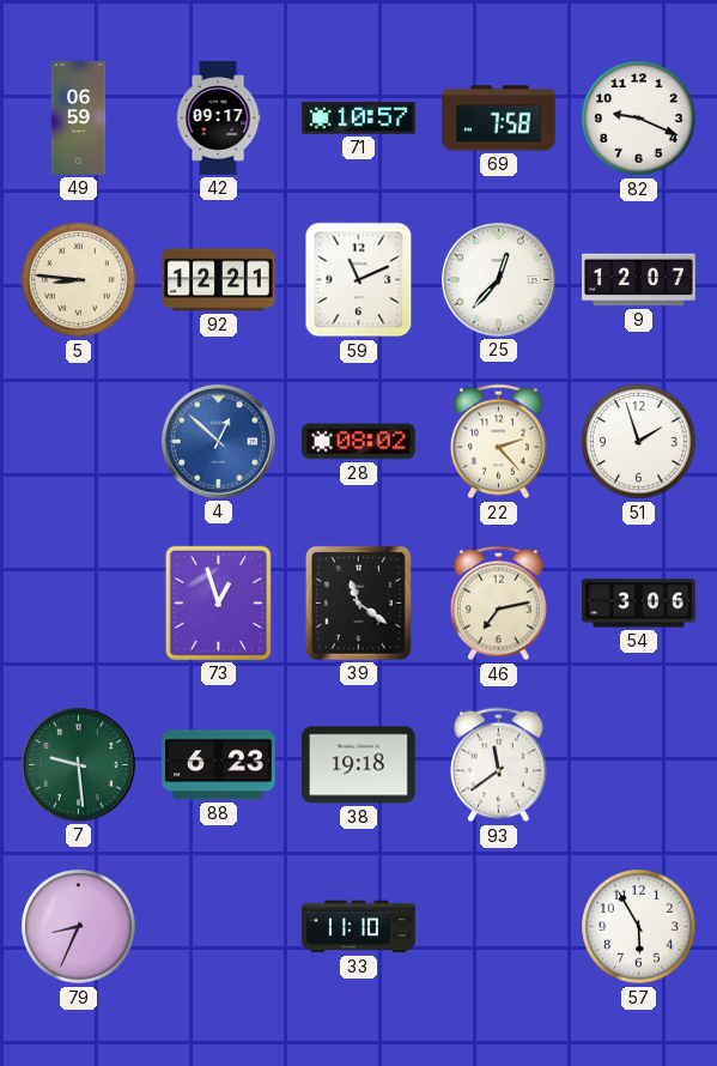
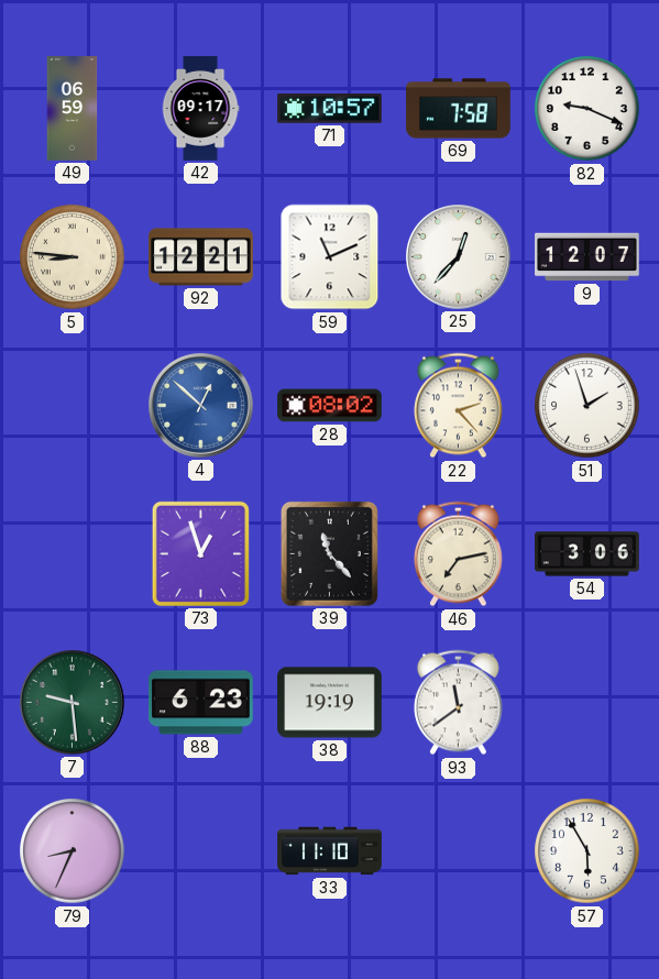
39: 11:21 -> 11:23
38: 19:18 -> 19:19
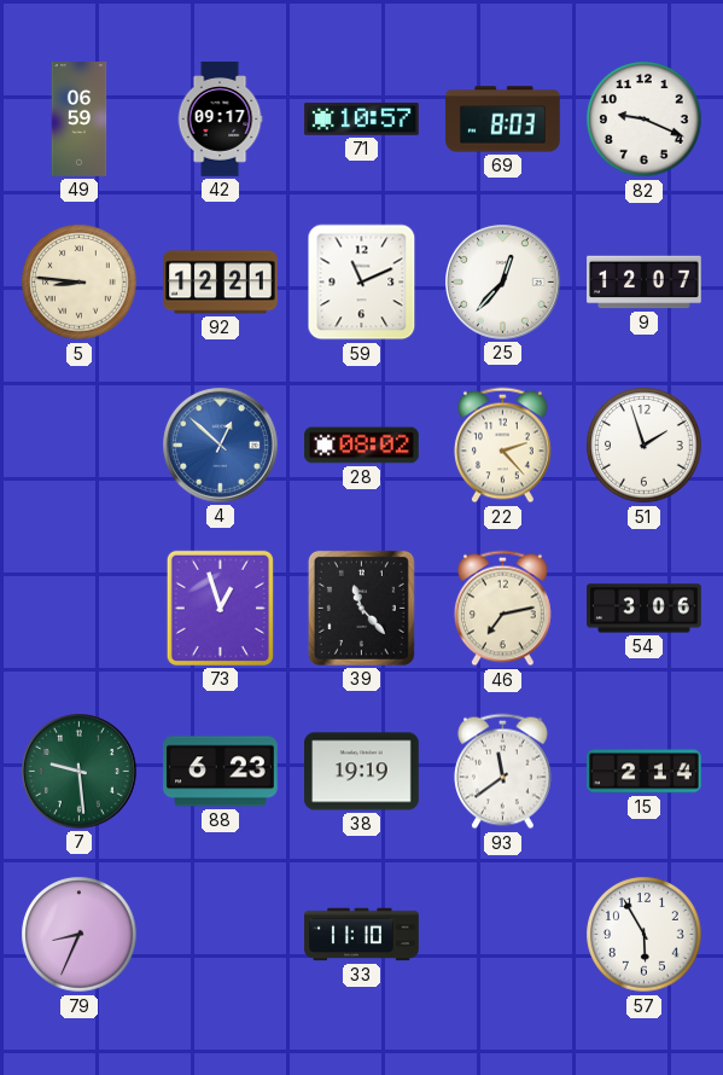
69: 7:58 -> 8:03
15: none -> 2:14
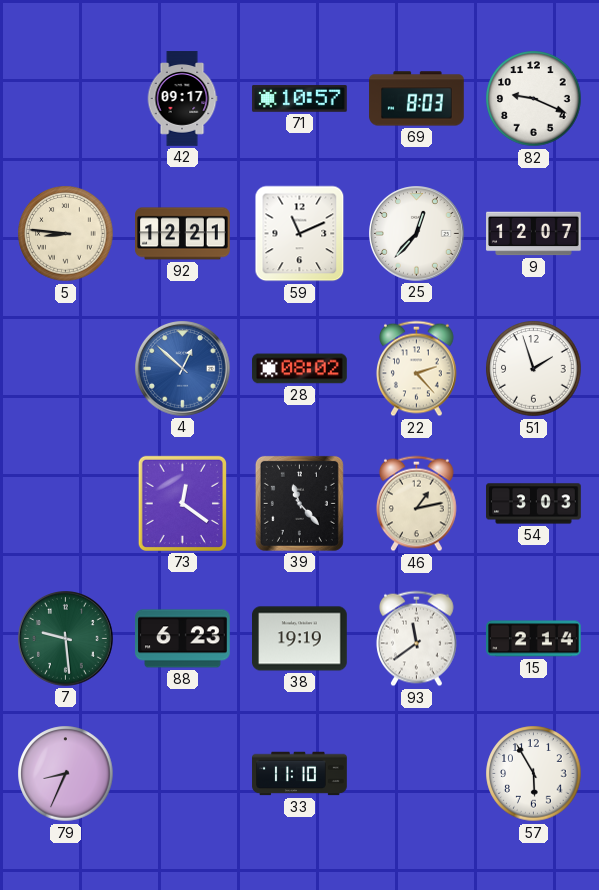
49: 06:59 -> none
73: 12:57 -> 12:21
46: 7:13 -> 1:13
54: 3:06 -> 3:03
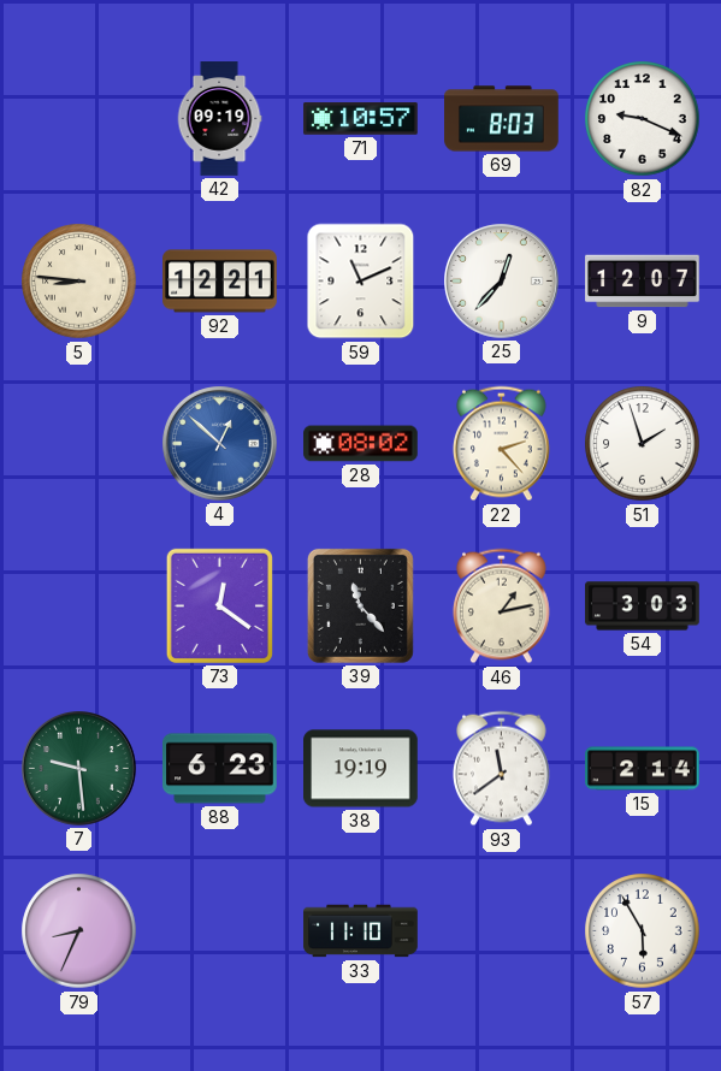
42: 09:17 -> 09:19
